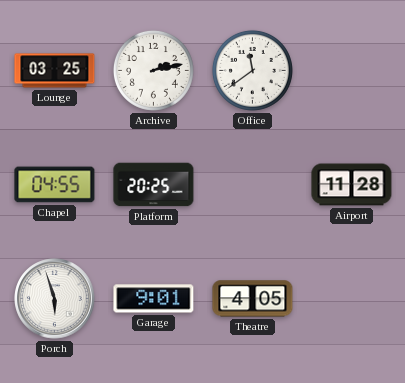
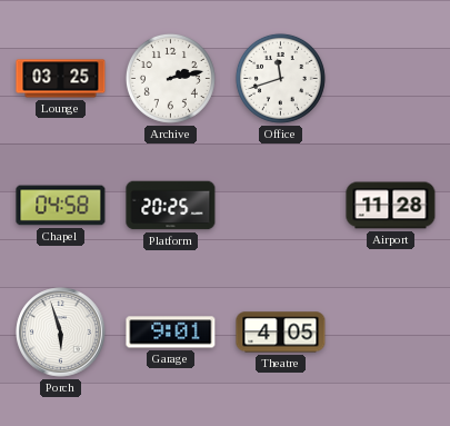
Office: 11:39 -> 11:42
Chapel: 04:55 -> 04:58
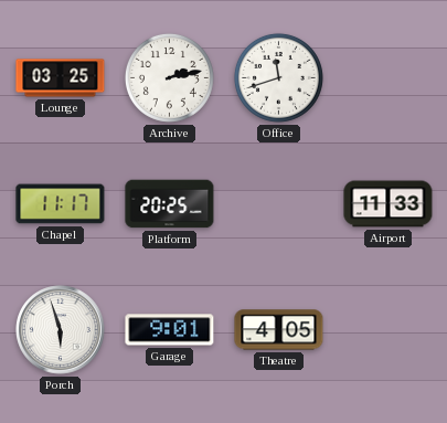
Chapel: 04:58 -> 11:17
Airport: 11:28 -> 11:33
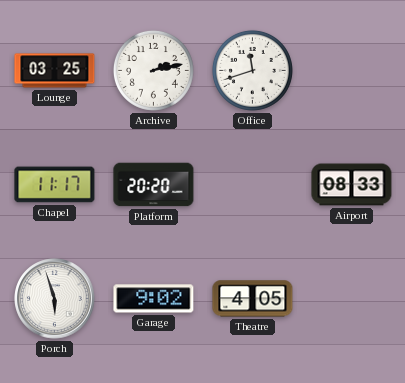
Platform: 20:25 -> 20:20
Airport: 11:33 -> 08:33
Garage: 9:01 -> 9:02
